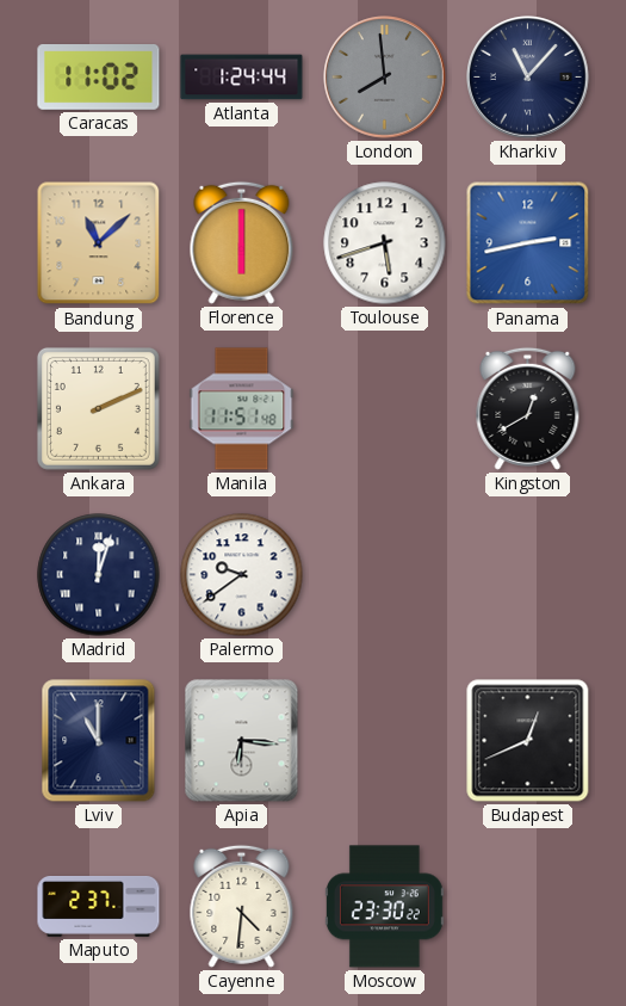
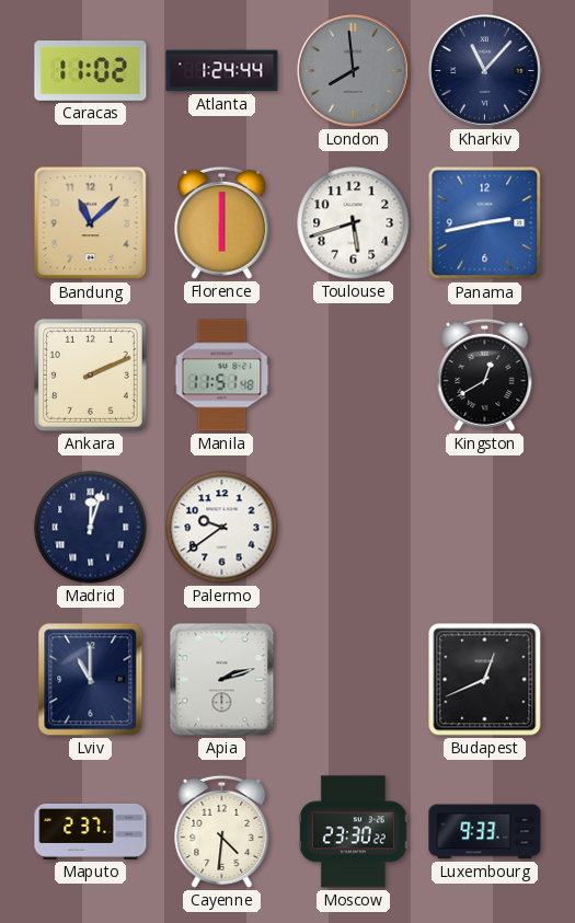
Apia: 6:16 -> 2:12
Luxembourg: none -> 9:33
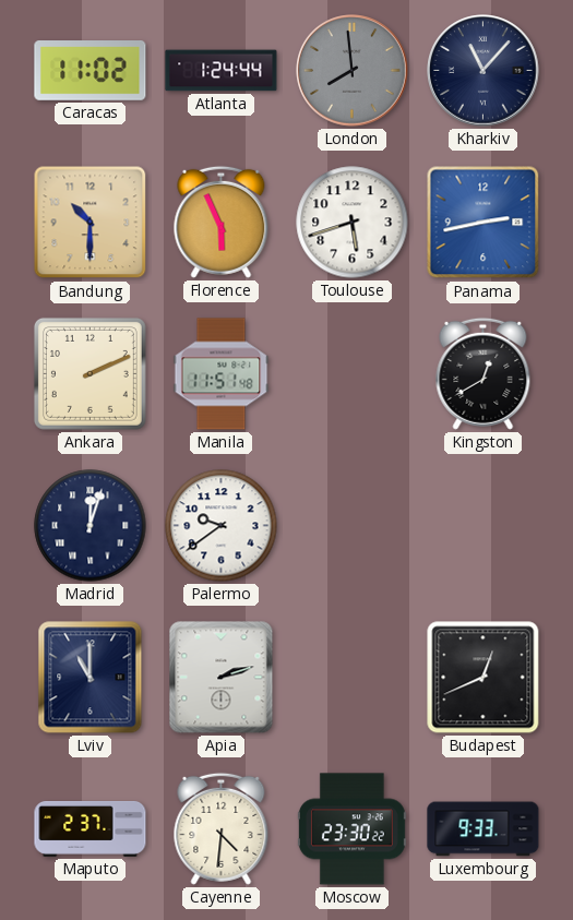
Bandung: 11:08 -> 10:30
Florence: 6:00 -> 5:56
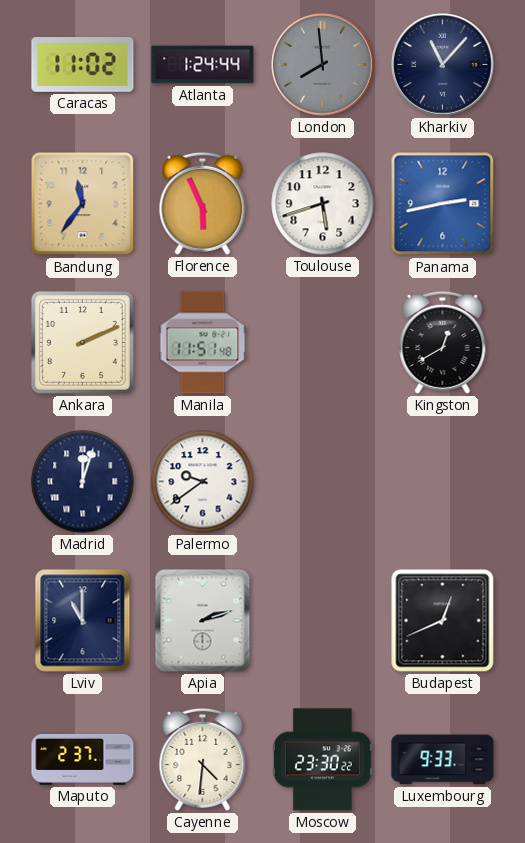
Bandung: 10:30 -> 11:36
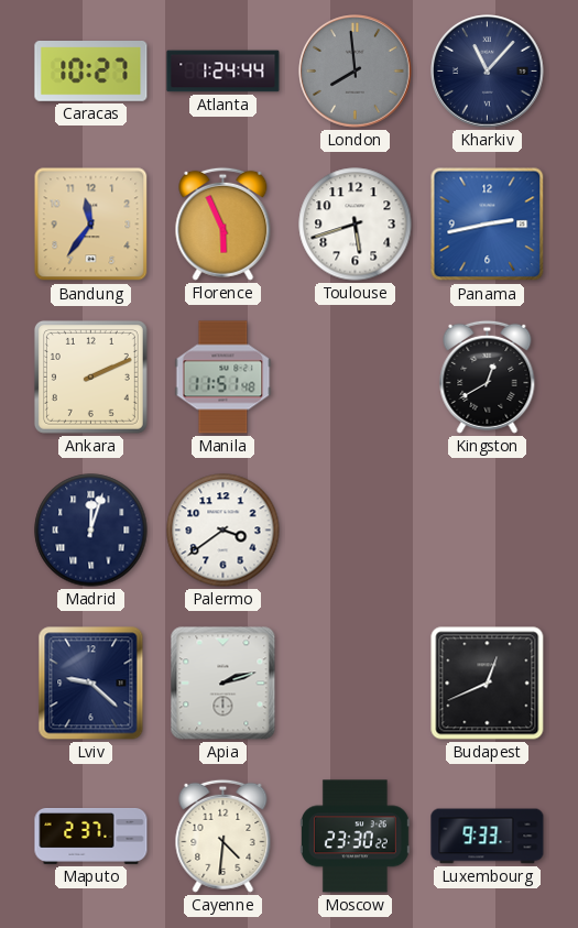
Caracas: 11:02 -> 10:27
Palermo: 9:39 -> 3:39
Lviv: 11:00 -> 9:22
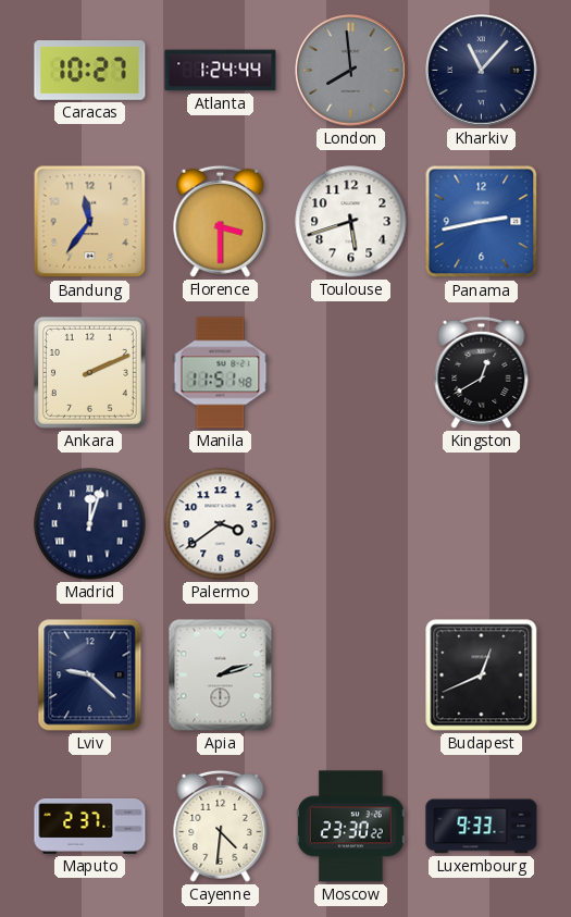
Florence: 5:56 -> 3:30
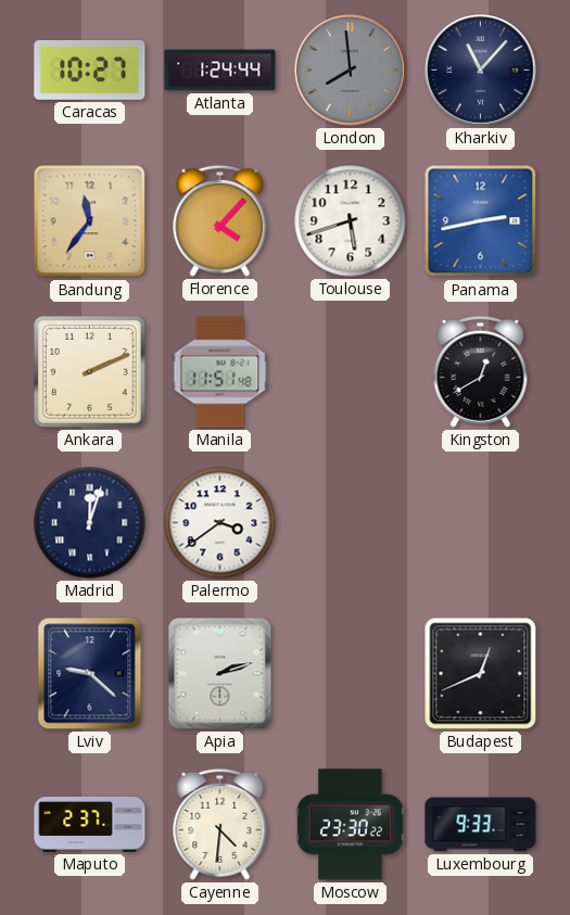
Florence: 3:30 -> 4:07
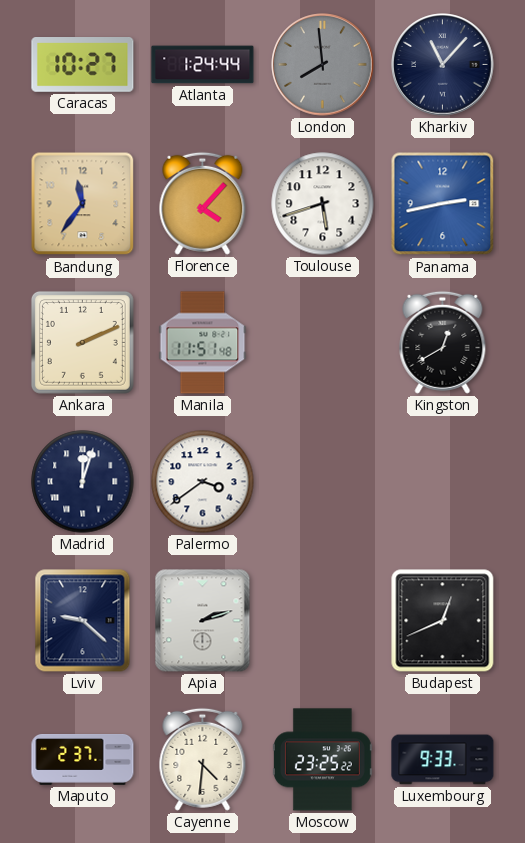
Moscow: 23:30 -> 23:25
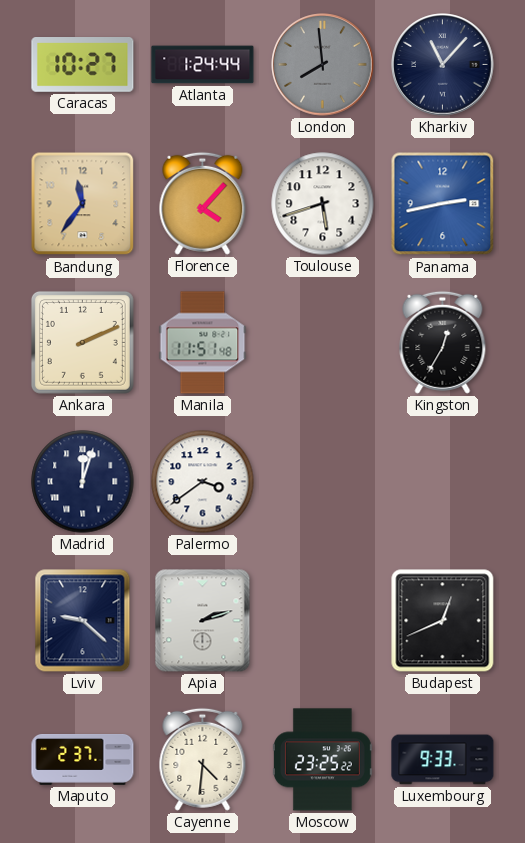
Kingston: 12:40 -> 12:35
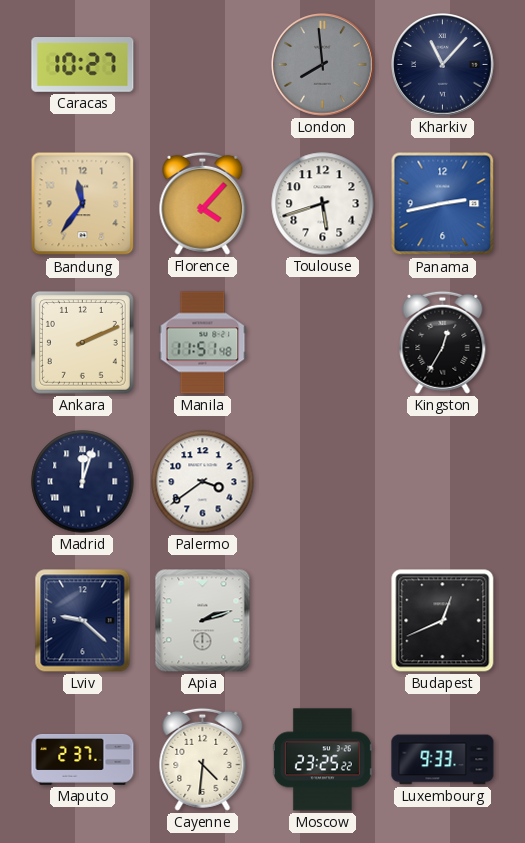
Atlanta: 1:24 -> none
